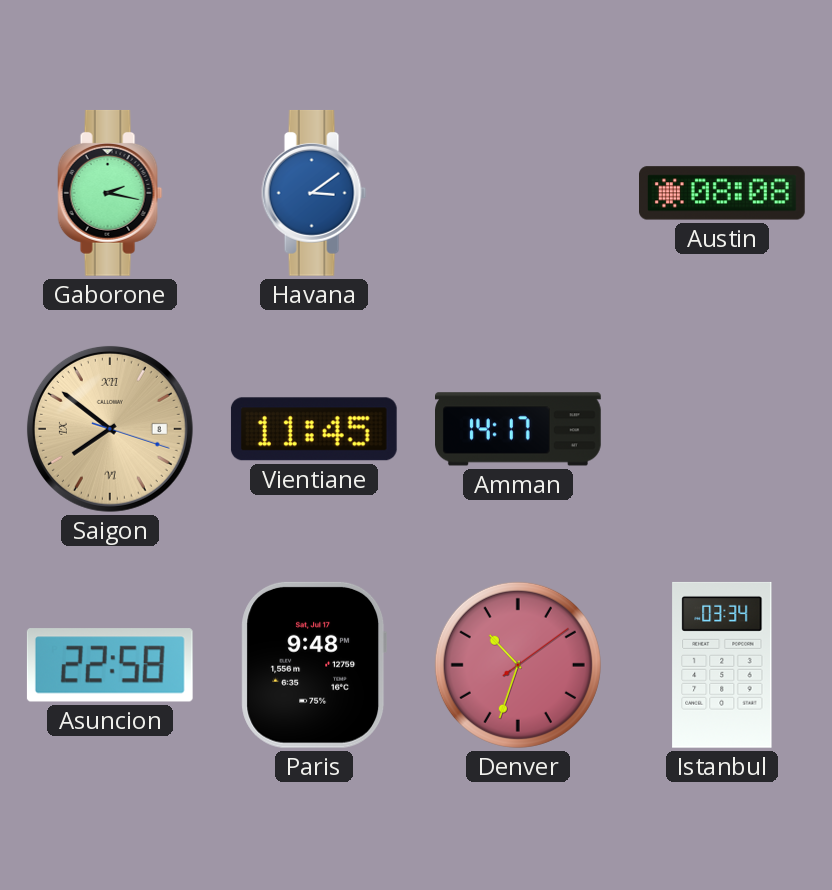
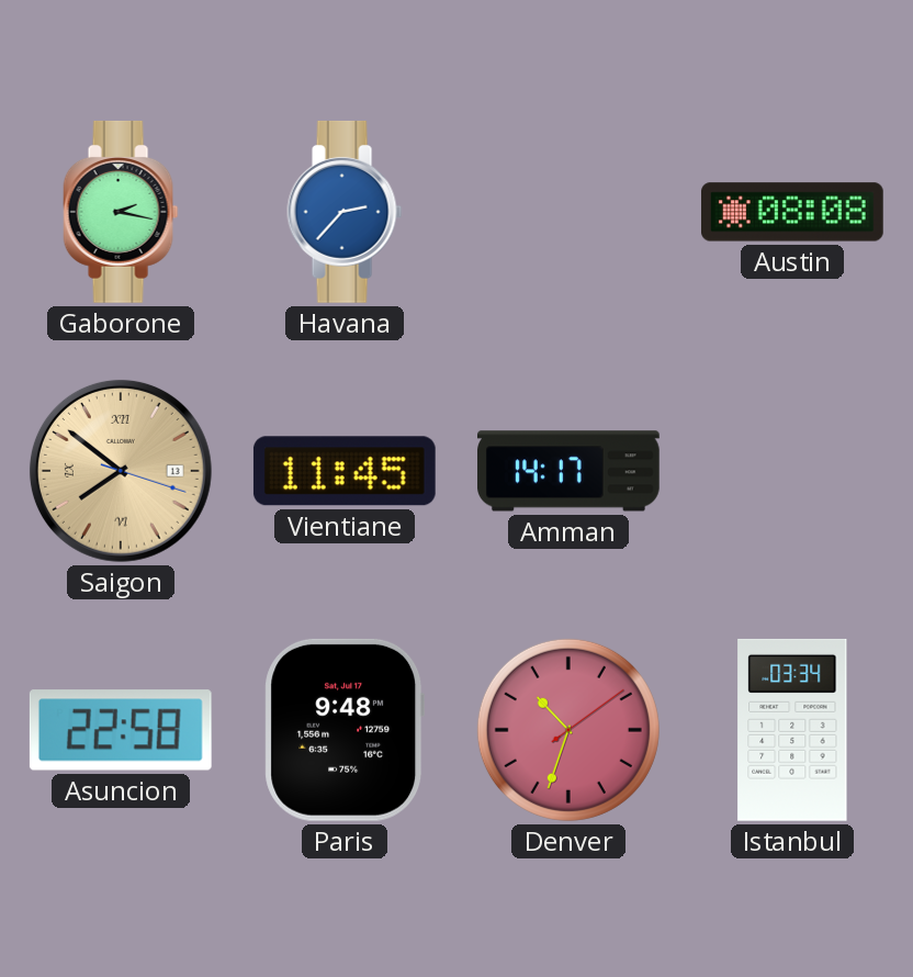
Havana: 3:09 -> 2:37
Saigon date: 8 -> 13
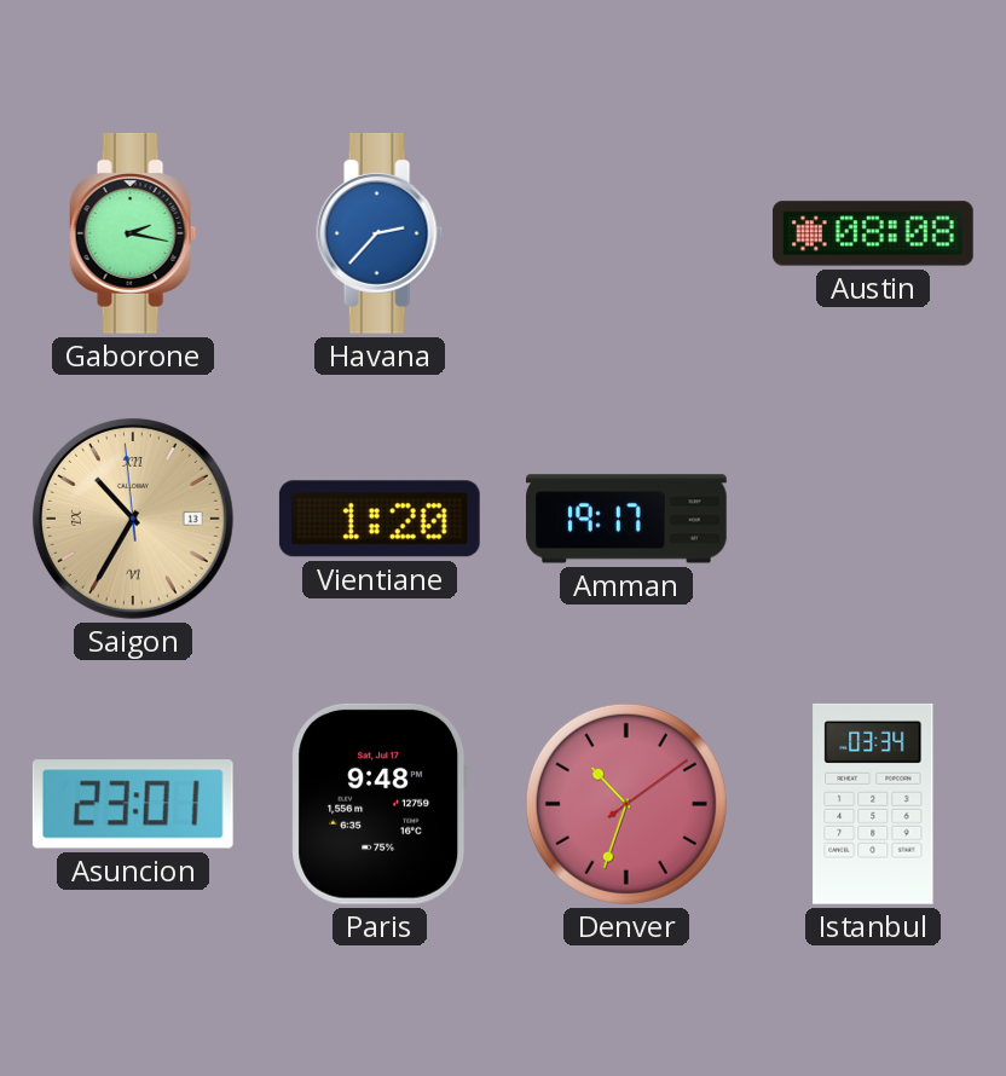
Saigon: 7:51 -> 10:34
Vientiane: 11:45 -> 1:20
Amman: 14:17 -> 19:17
Asuncion: 22:58 -> 23:01
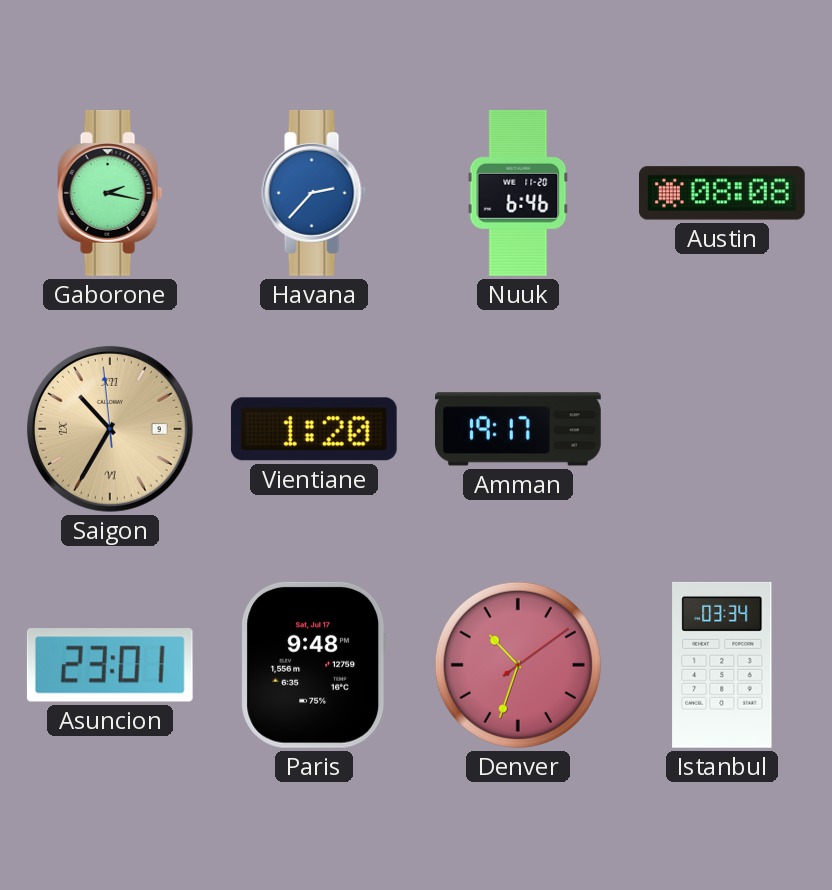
Nuuk: none -> 6:46
Saigon date: 13 -> 9
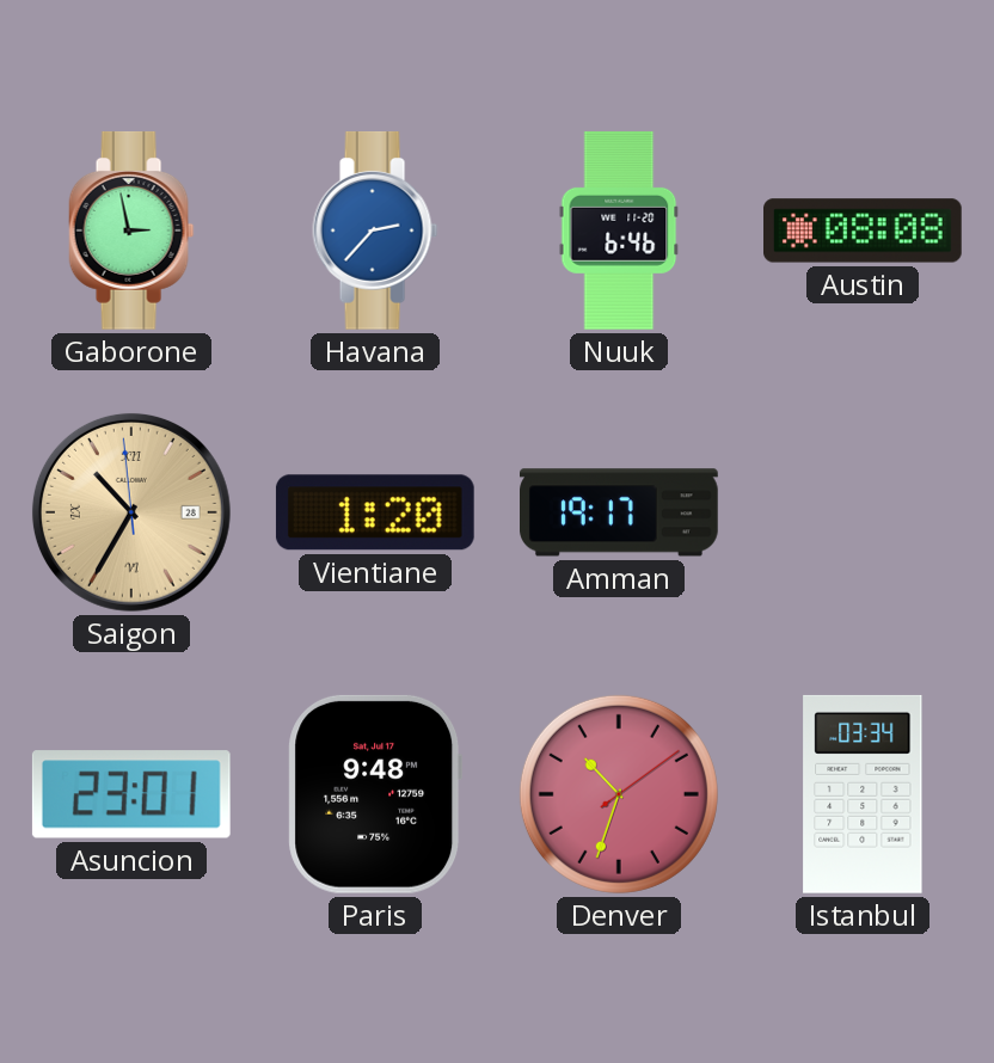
Gaborone: 2:17 -> 2:58
Saigon date: 9 -> 28
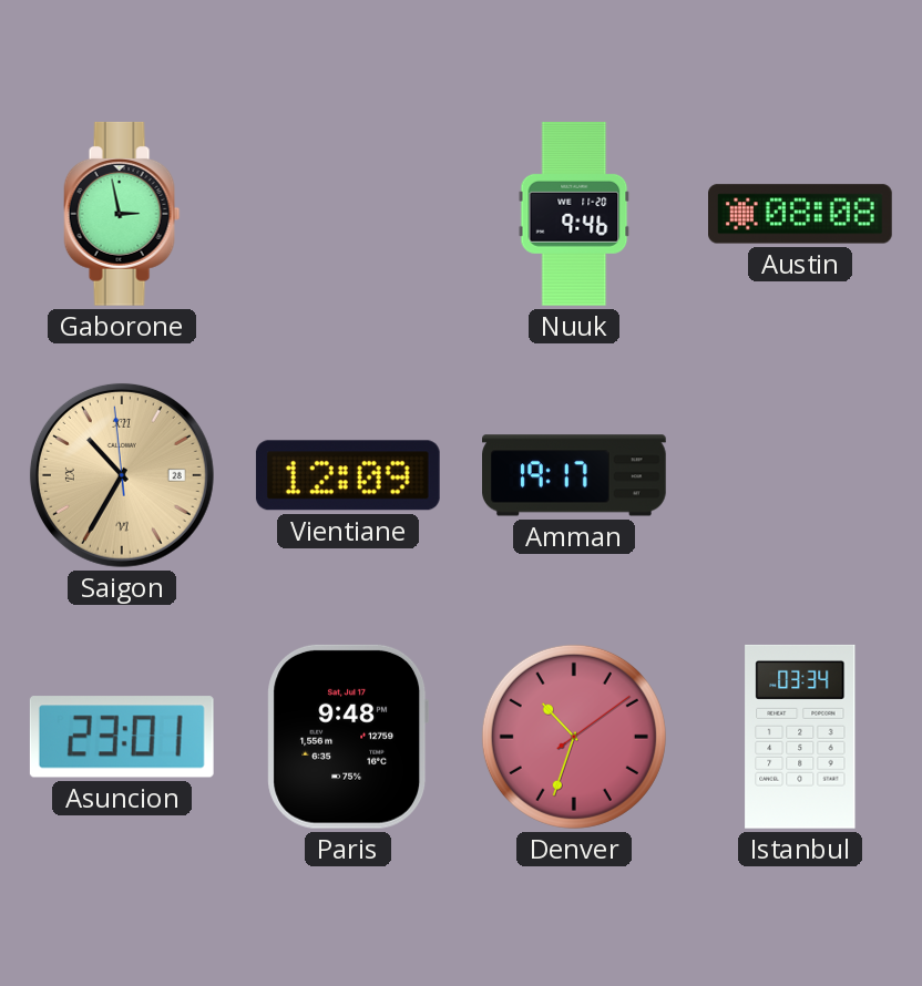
Havana: 2:37 -> none
Nuuk: 6:46 -> 9:46
Vientiane: 1:20 -> 12:09
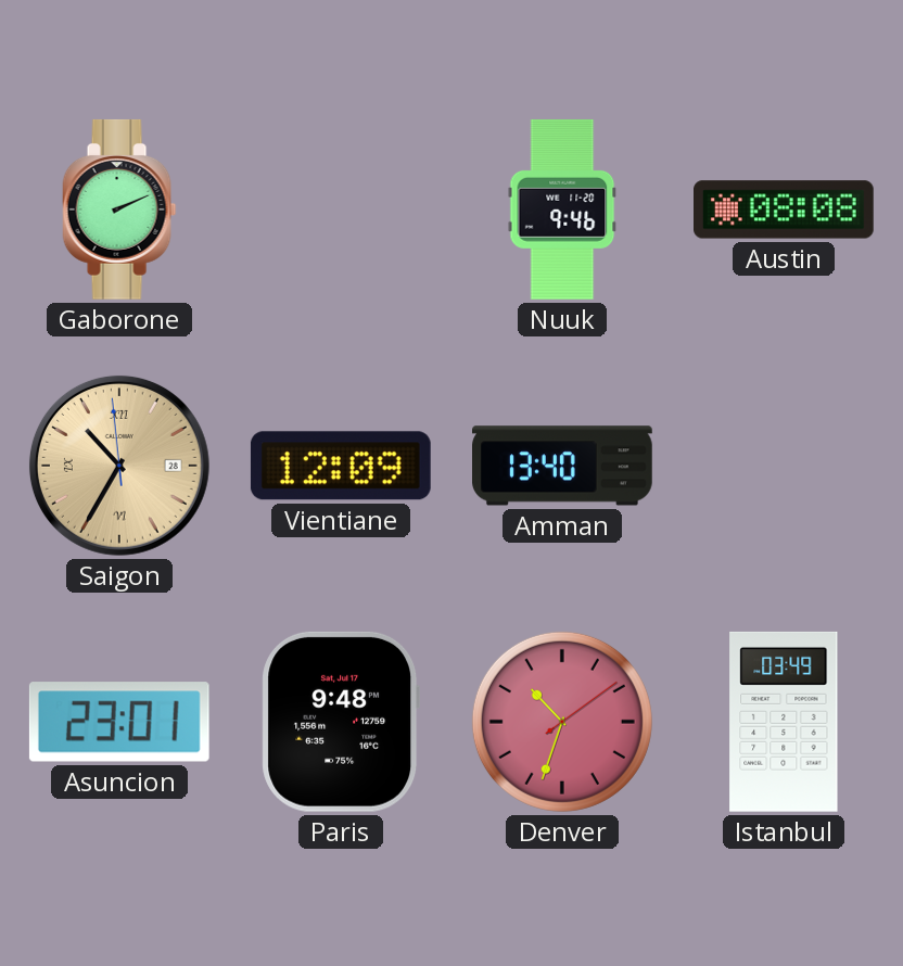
Gaborone: 2:58 -> 2:11
Amman: 19:17 -> 13:40
Istanbul: 03:34 -> 03:49
